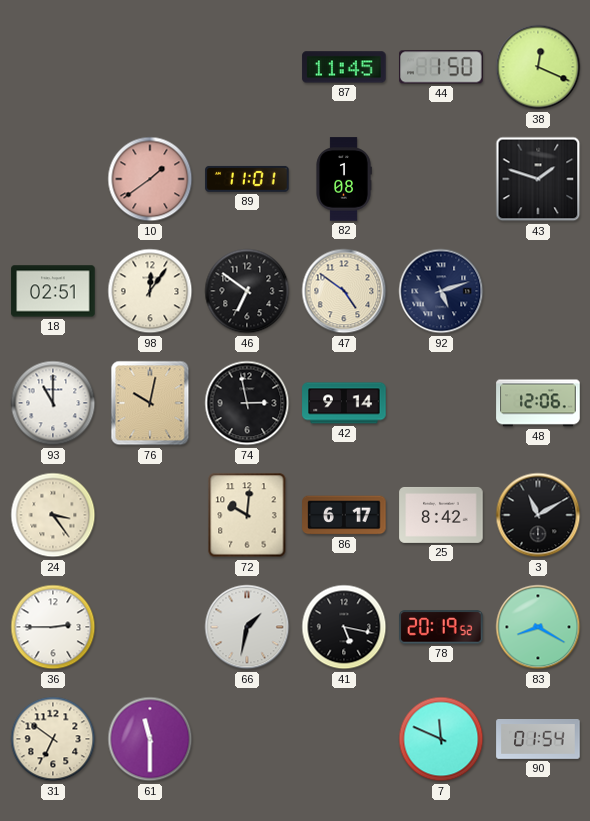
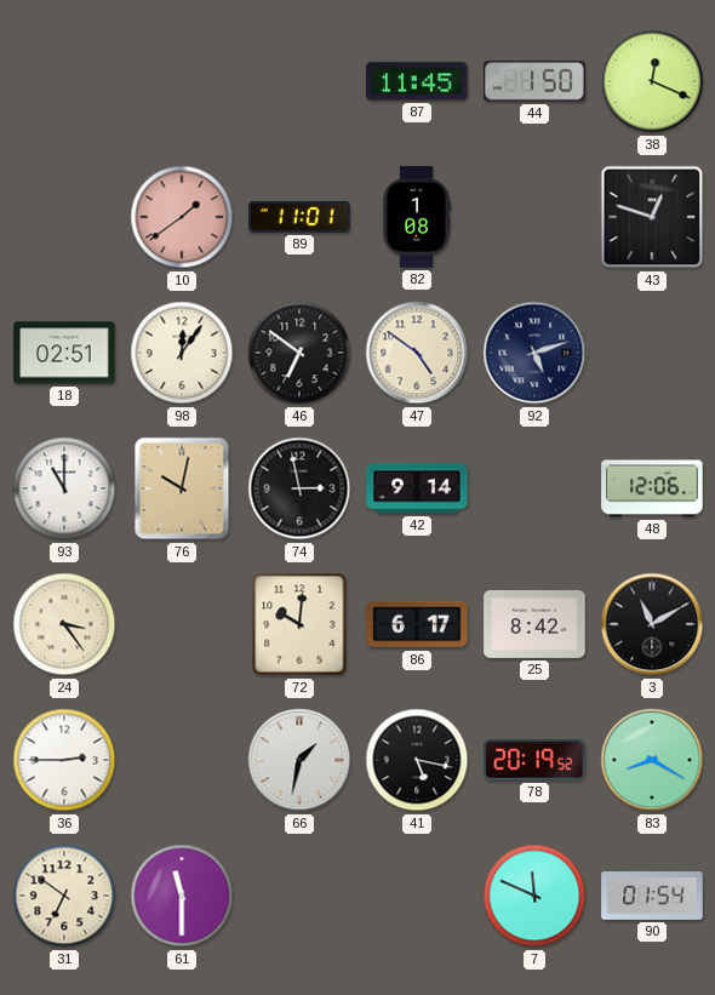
43: 1:48 -> 12:48
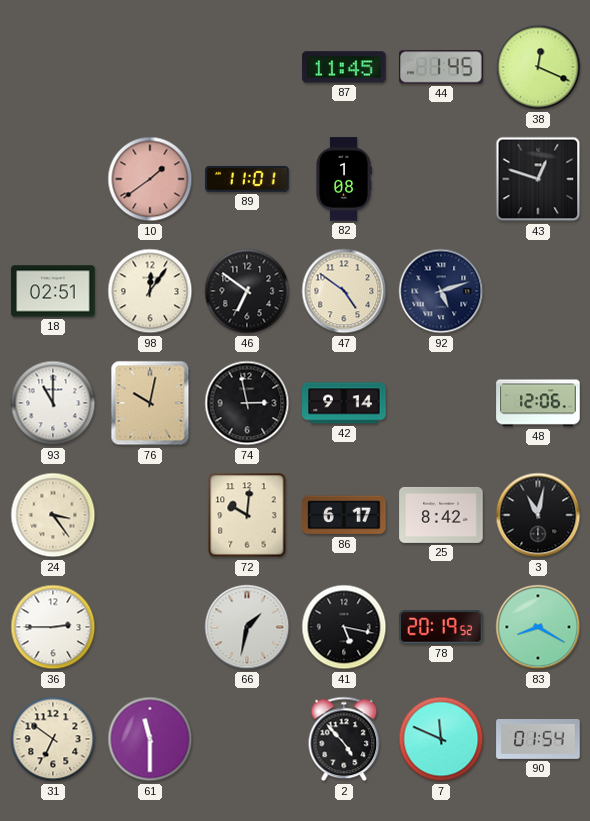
44: 1:50 -> 1:45
3: 11:10 -> 11:02
2: none -> 4:53
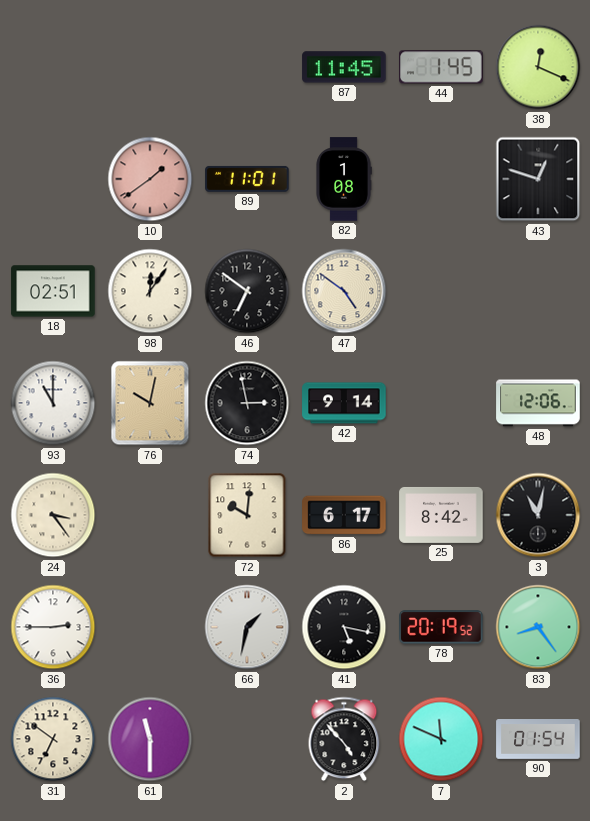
92: 5:12 -> none
83: 8:20 -> 8:24
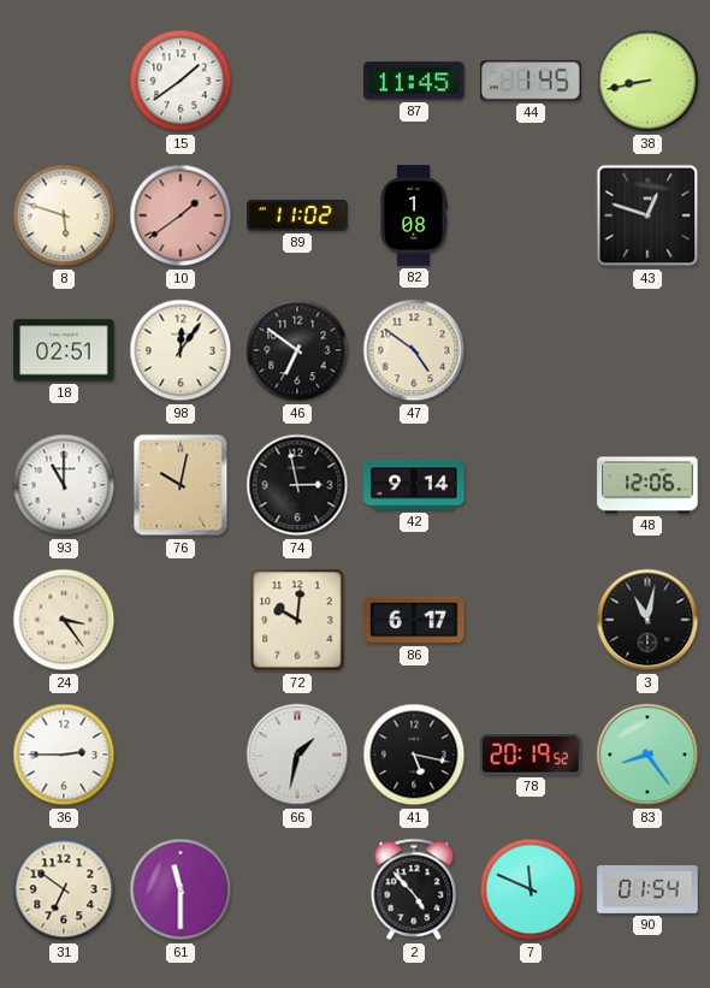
15: none -> 1:39
38: 12:19 -> 8:43
8: none -> 5:48
89: 11:01 -> 11:02
25: 8:42 -> none
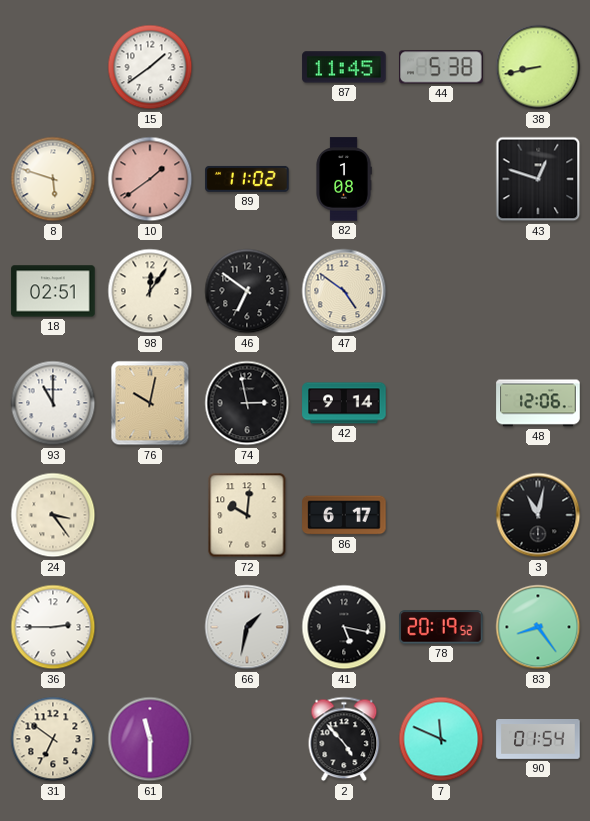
44: 1:45 -> 5:38
